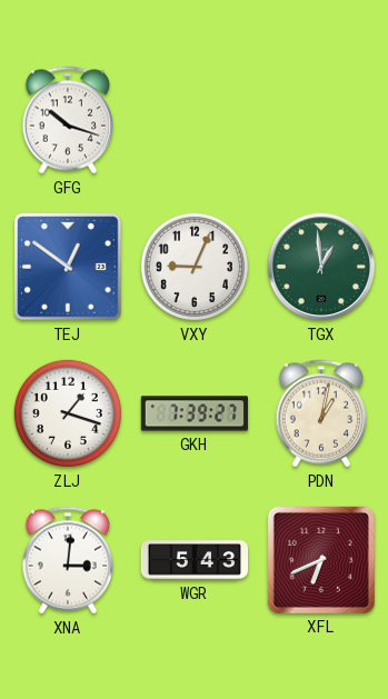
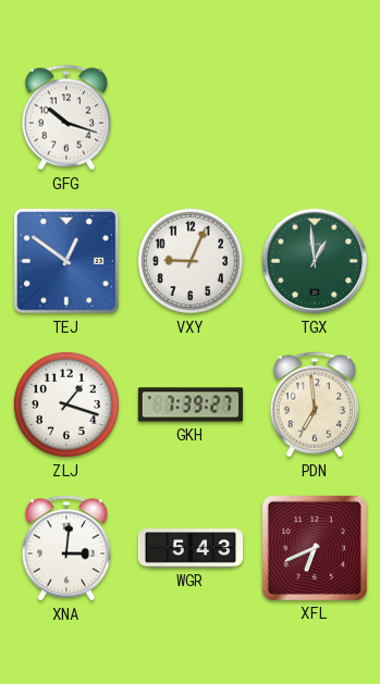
PDN: 1:02 -> 6:59
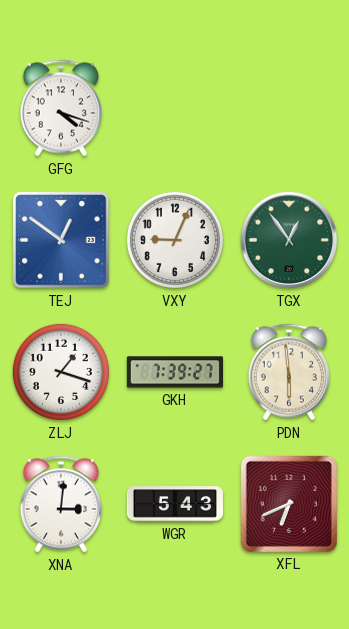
GFG: 10:18 -> 4:18
TGX: 12:59 -> 12:54
PDN: 6:59 -> 5:59
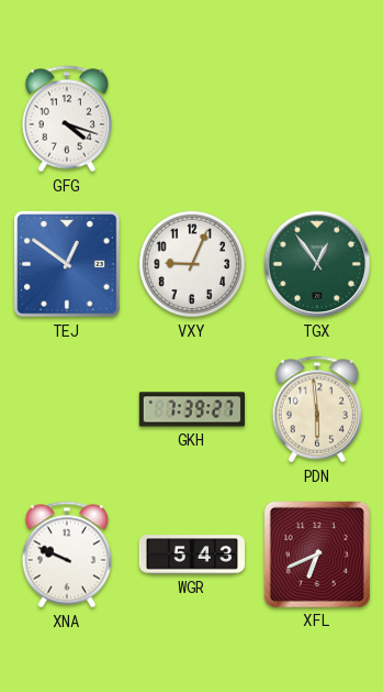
ZLJ: 1:18 -> none
XNA: 3:01 -> 9:49
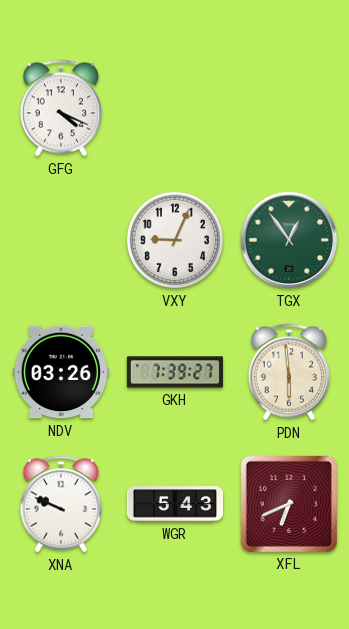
GFG: 4:18 -> 4:19
TEJ: 12:51 -> none
NDV: none -> 03:26
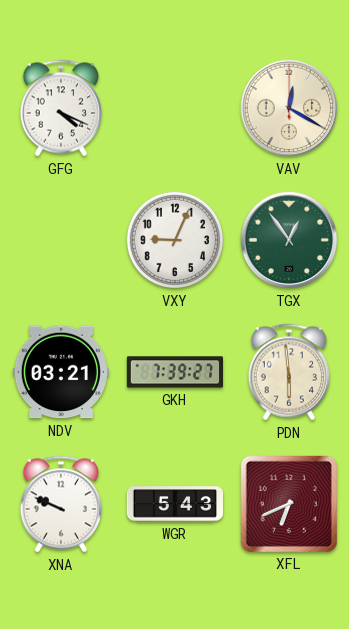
VAV: none -> 12:20
NDV: 03:26 -> 03:21
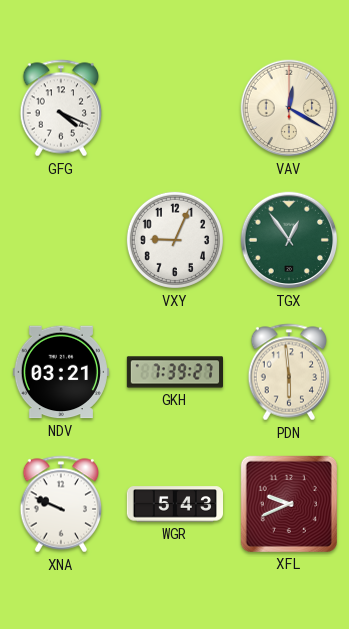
XFL: 6:41 -> 9:41
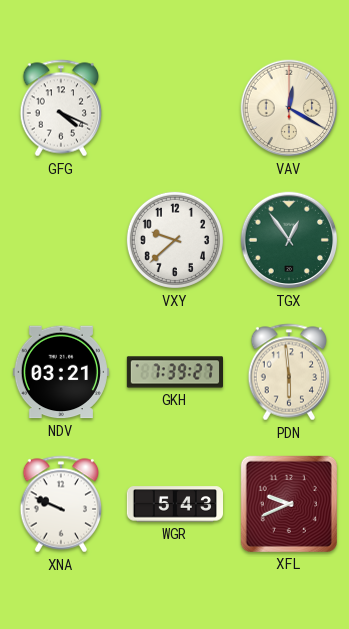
VXY: 9:04 -> 9:38
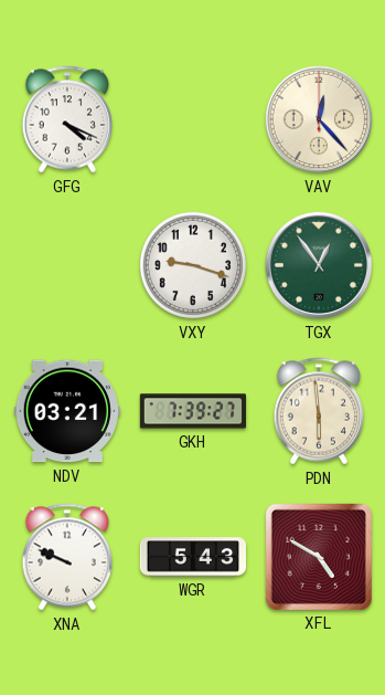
VAV: 12:20 -> 12:23
VXY: 9:38 -> 9:18
XFL: 9:41 -> 4:50
